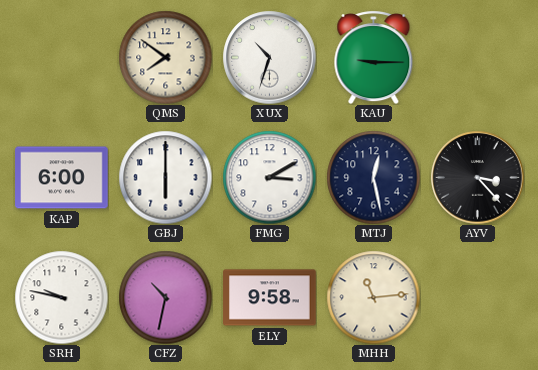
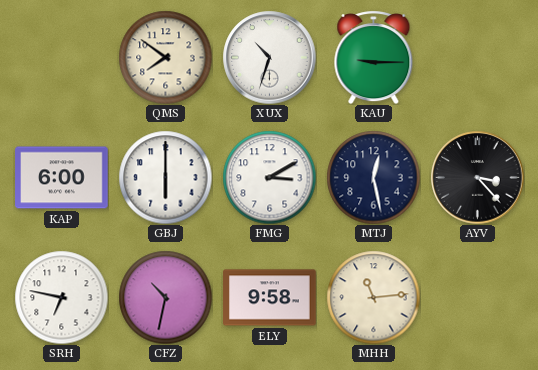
SRH: 9:47 -> 6:47
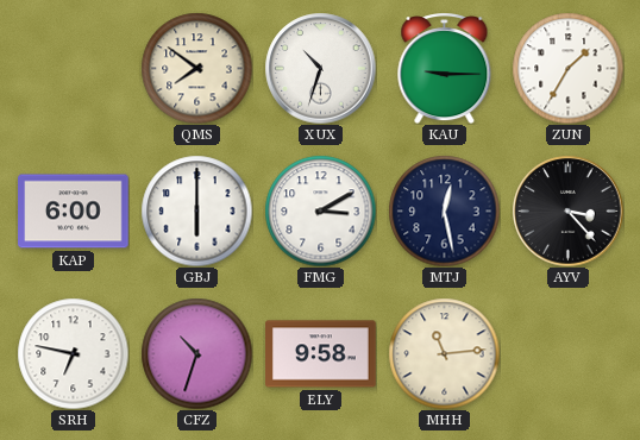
ZUN: none -> 1:35
CFZ: 10:32 -> 10:33
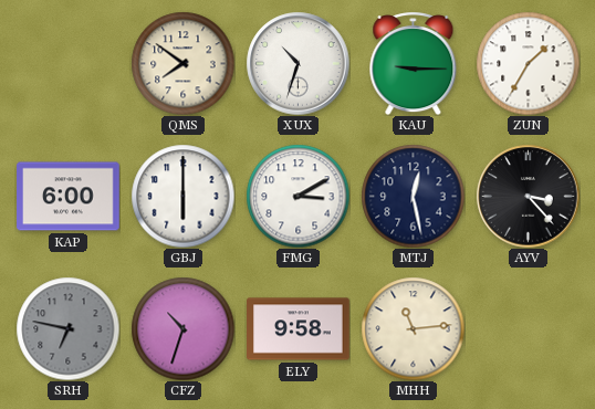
SRH dial: white -> grey
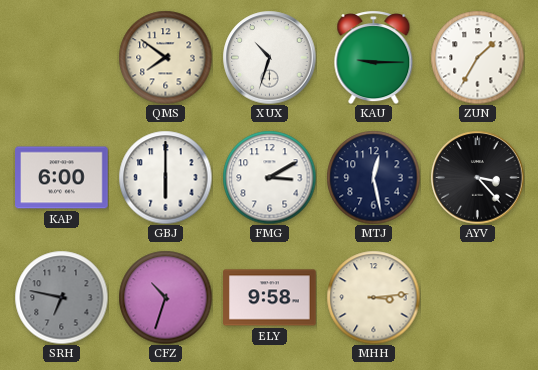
MHH: 11:14 -> 3:14
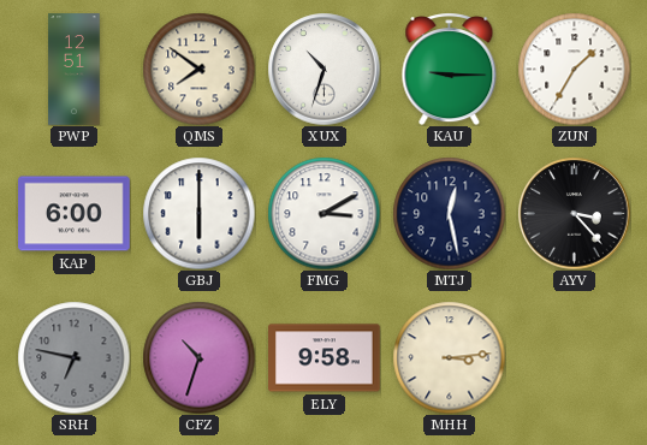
PWP: none -> 12:51
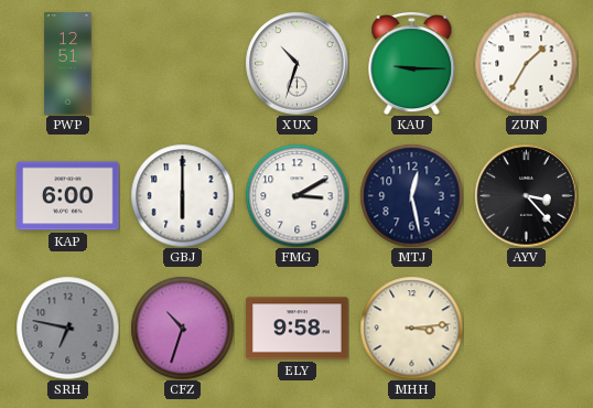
QMS: 7:51 -> none
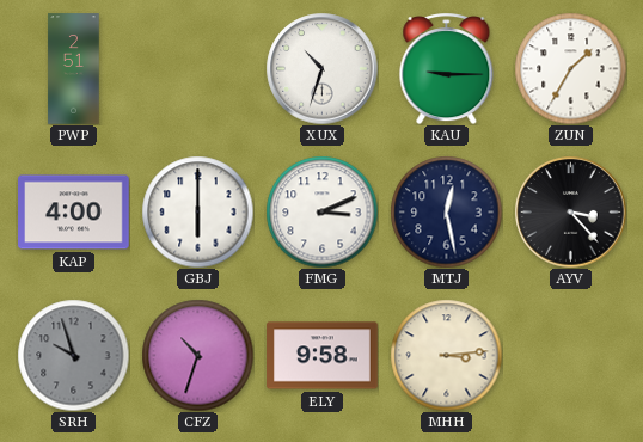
PWP: 12:51 -> 2:51
KAP: 6:00 -> 4:00
FMG: 3:10 -> 3:11
SRH: 6:47 -> 9:57
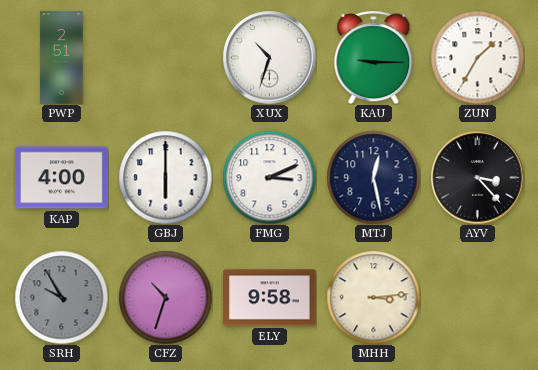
SRH: 9:57 -> 9:55
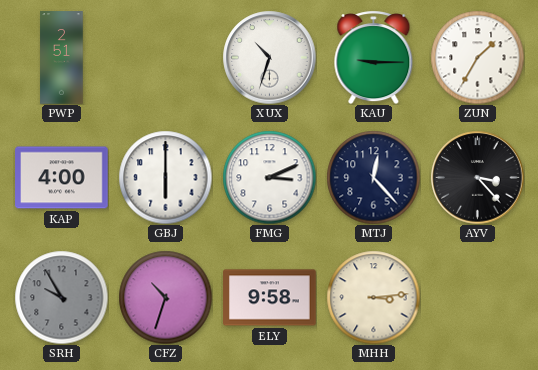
MTJ: 12:28 -> 12:23
